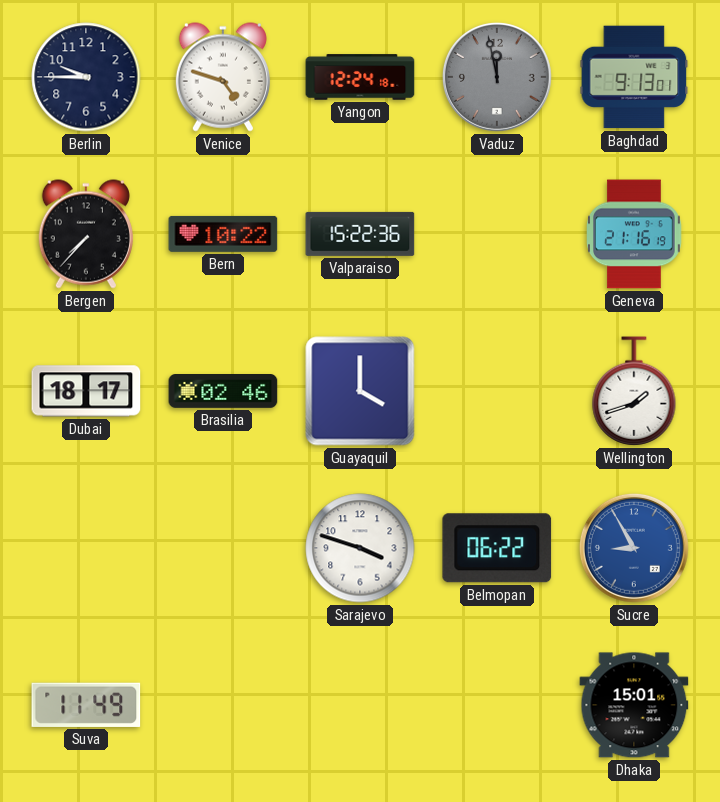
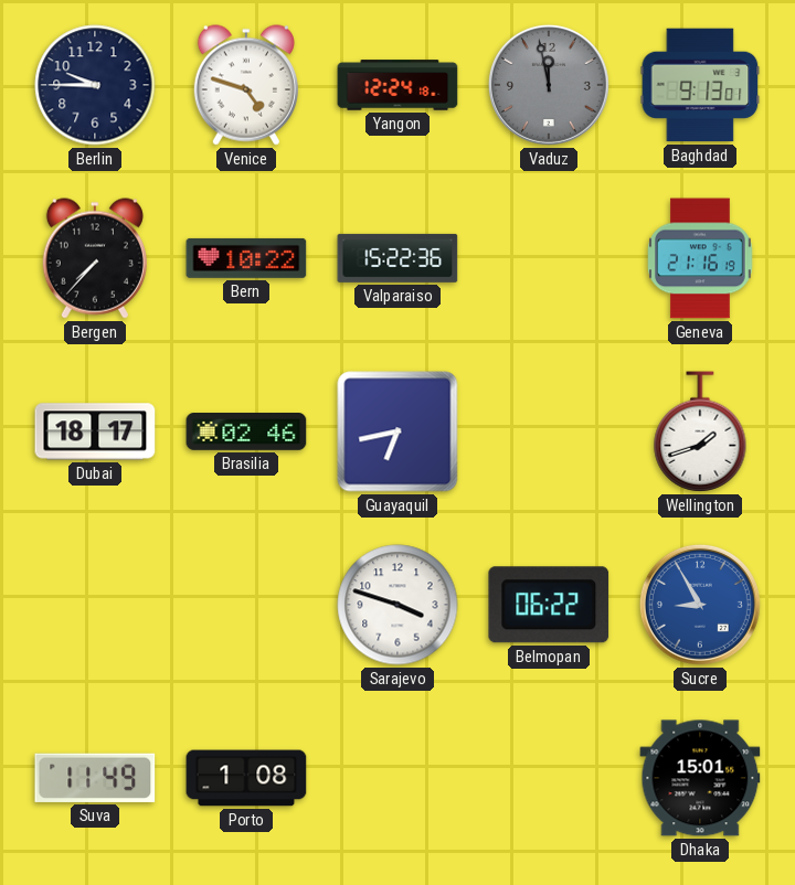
Guayaquil: 4:00 -> 6:43
Porto: none -> 1:08
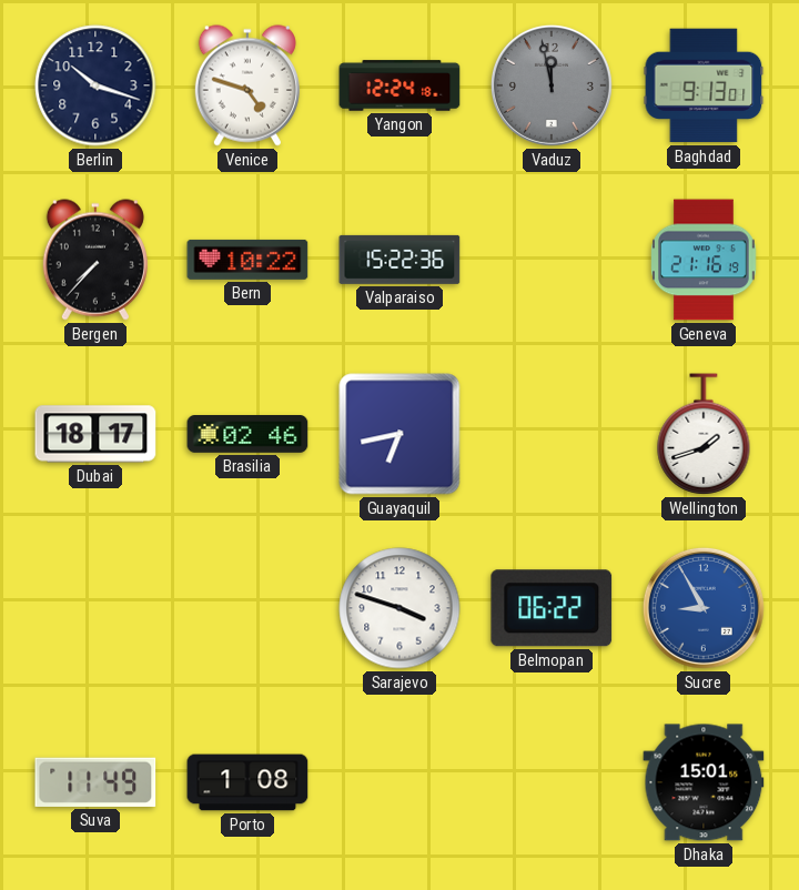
Berlin: 9:45 -> 10:18
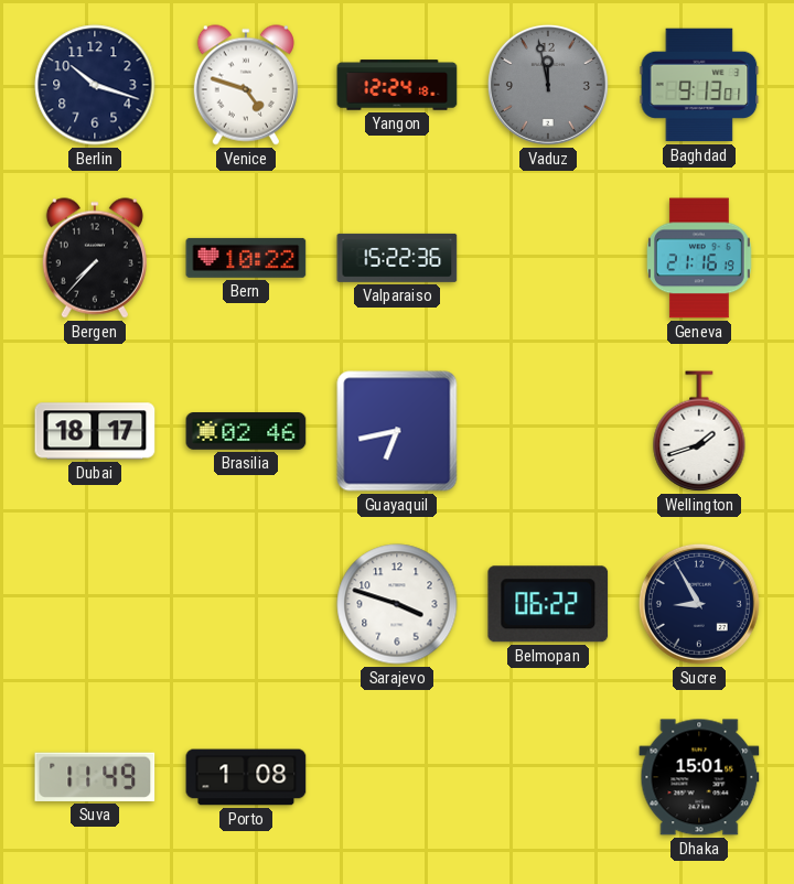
Sucre dial: blue -> navy
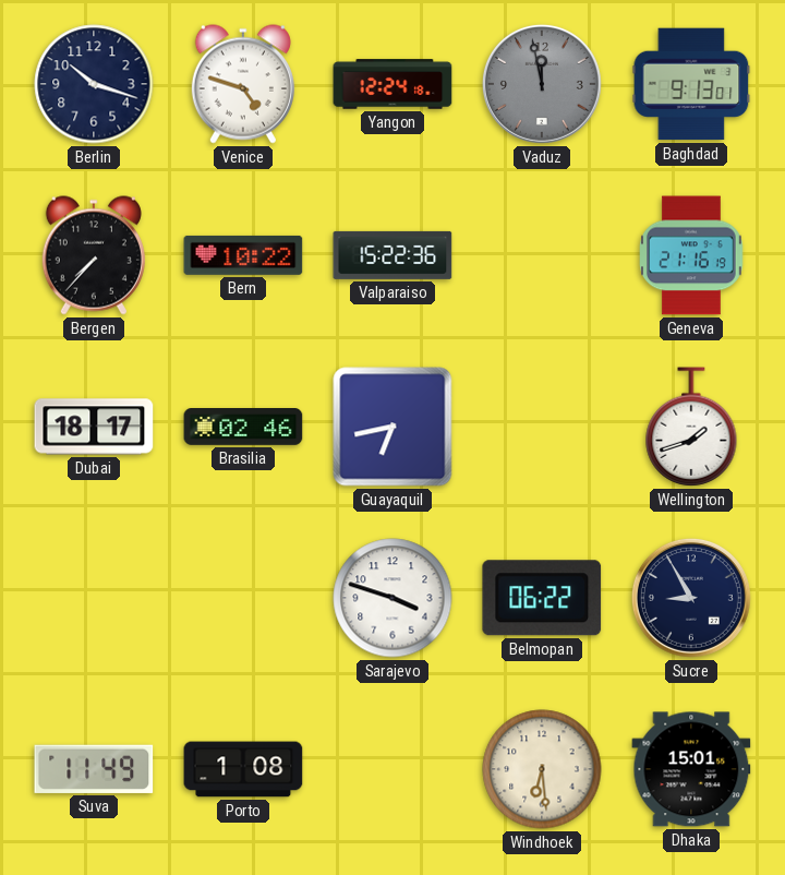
Windhoek: none -> 6:29
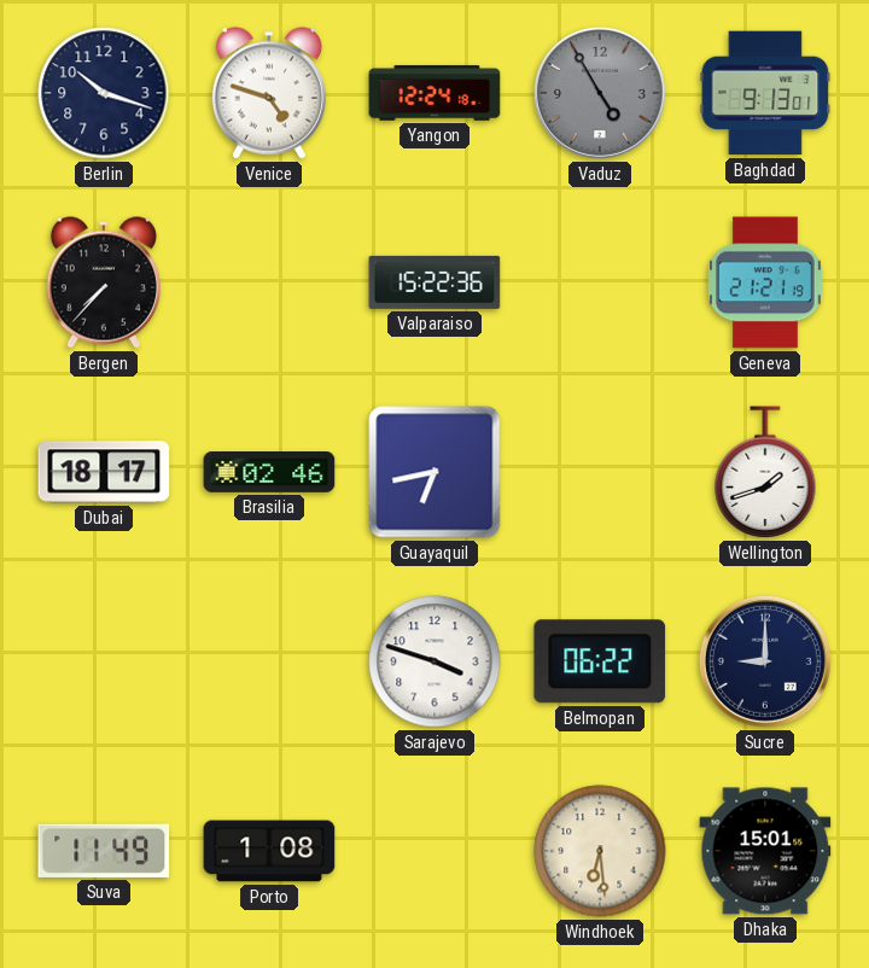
Vaduz: 11:58 -> 4:55
Bern: 10:22 -> none
Geneva: 21:16 -> 21:21
Sucre: 8:55 -> 9:00
